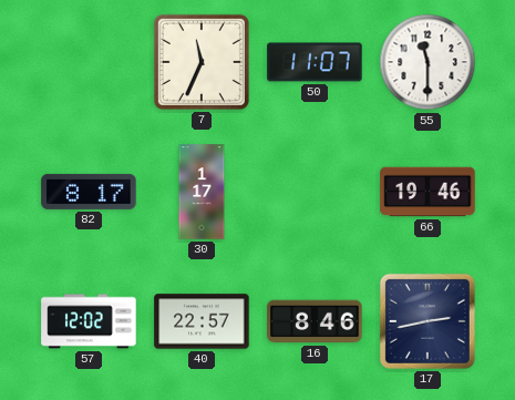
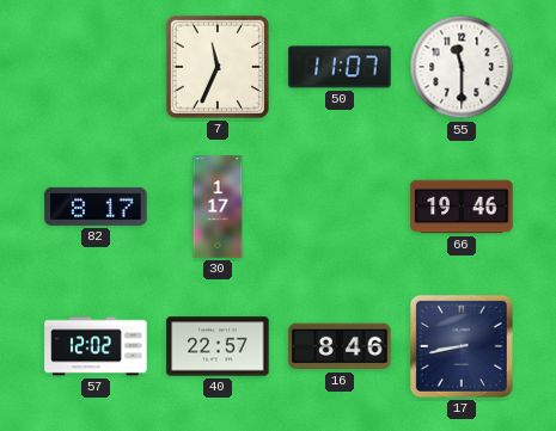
17: 2:43 -> 8:43
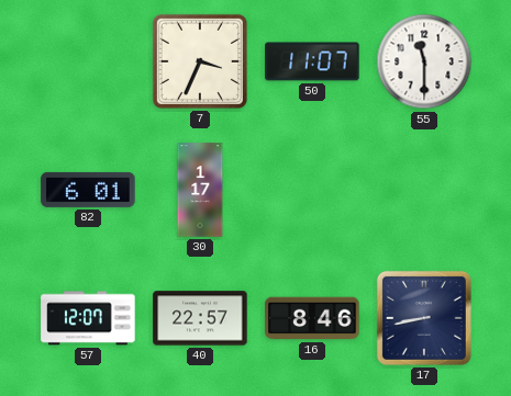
7: 11:34 -> 3:34
82: 8:17 -> 6:01
66: 19:46 -> none
57: 12:02 -> 12:07
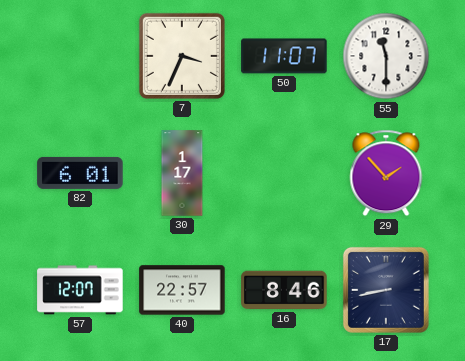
29: none -> 1:53
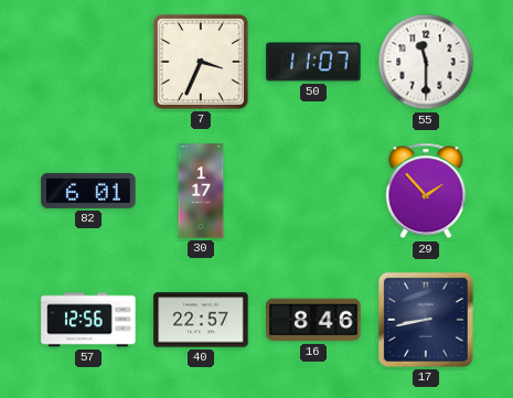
57: 12:07 -> 12:56
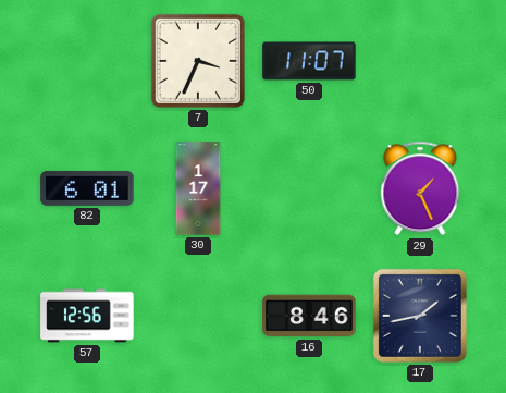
55: 11:30 -> none
29: 1:53 -> 1:26
40: 22:57 -> none
17: 8:43 -> 1:43
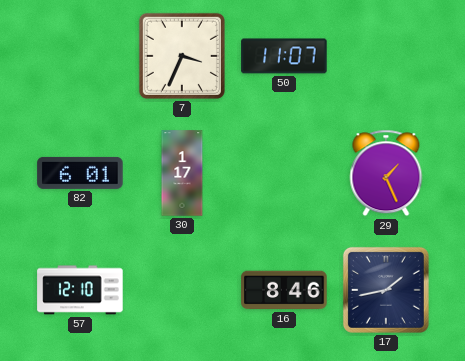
57: 12:56 -> 12:10
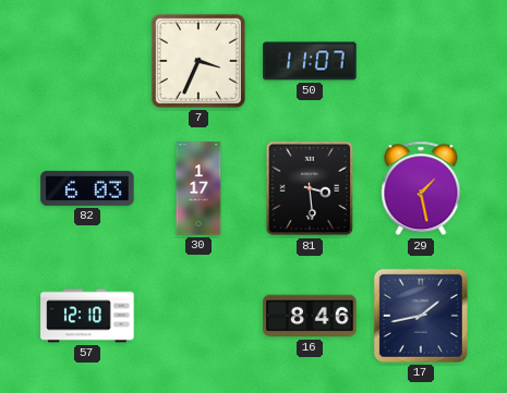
82: 6:01 -> 6:03
81: none -> 3:29
29: 1:26 -> 1:28
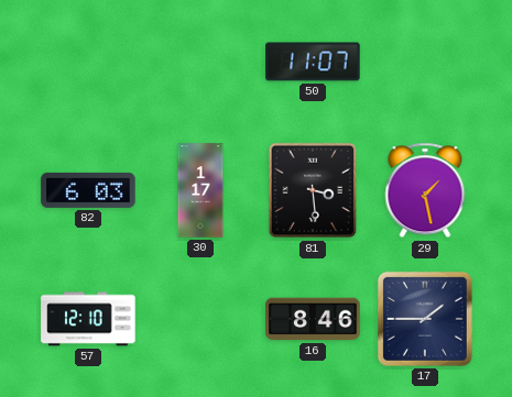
7: 3:34 -> none
17: 1:43 -> 1:45
